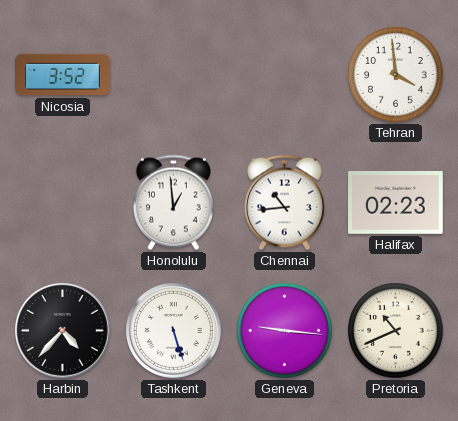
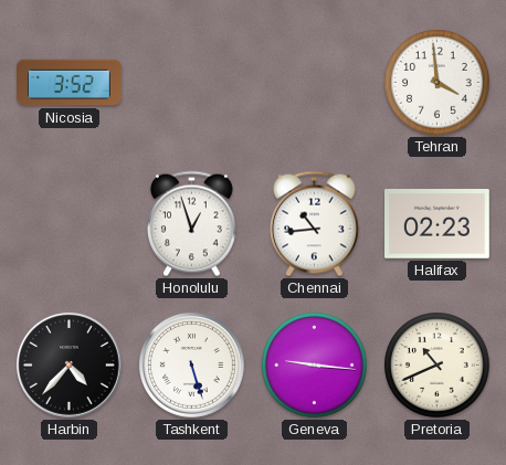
Honolulu: 12:59 -> 12:57
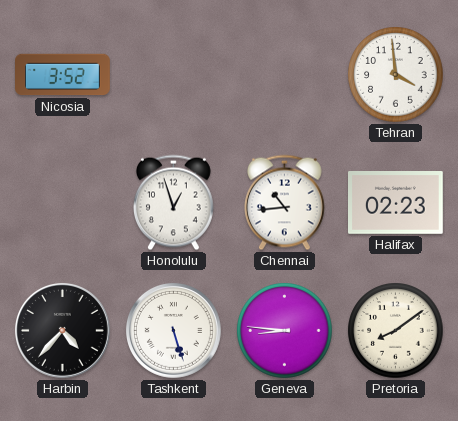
Geneva: 9:16 -> 8:46
Pretoria: 10:41 -> 8:09
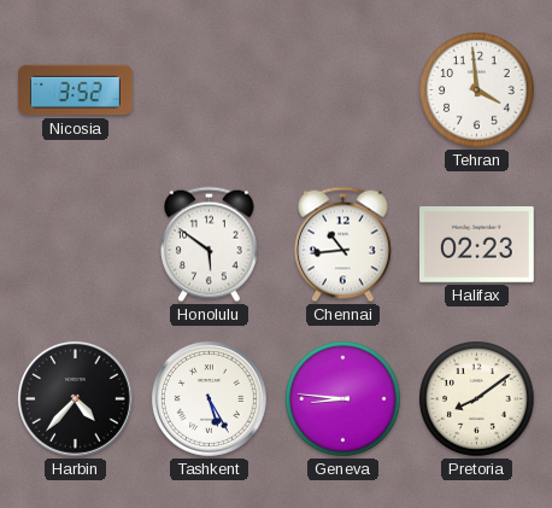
Honolulu: 12:57 -> 5:51
Tashkent: 5:27 -> 5:25
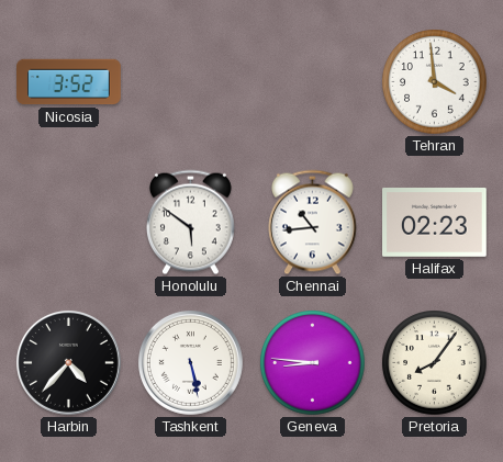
Tashkent: 5:25 -> 5:28
Pretoria: 8:09 -> 8:06
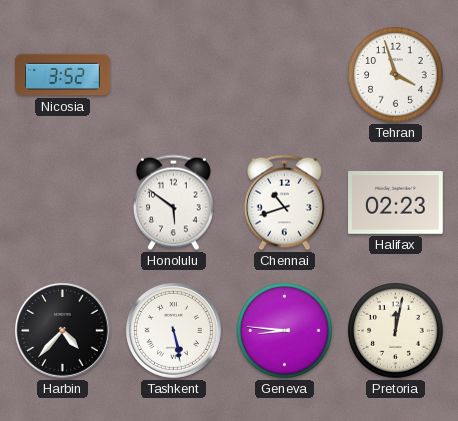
Tehran: 3:59 -> 3:57
Chennai: 10:44 -> 10:42
Pretoria: 8:06 -> 12:02
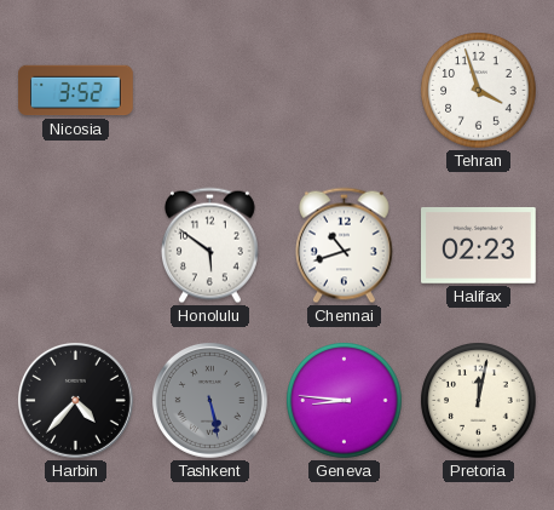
Tashkent dial: white -> grey
